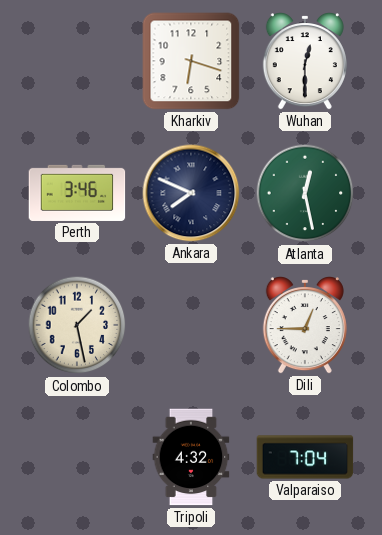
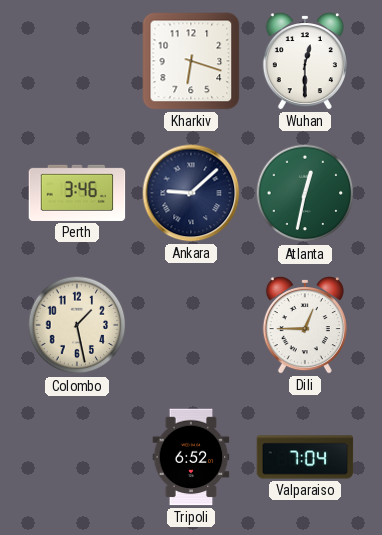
Ankara: 7:49 -> 9:08
Atlanta: 12:28 -> 12:32
Tripoli: 4:32 -> 6:52
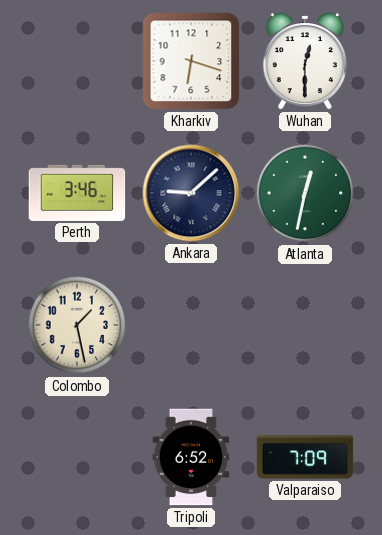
Dili: 12:45 -> none
Valparaiso: 7:04 -> 7:09
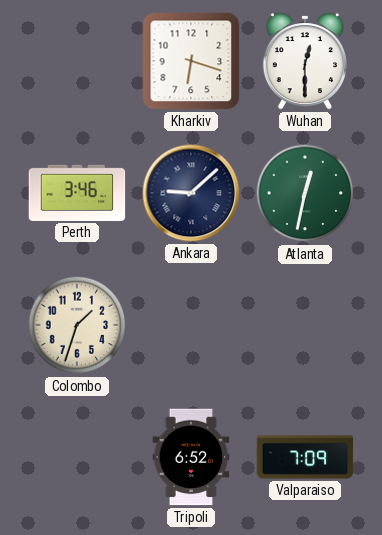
Colombo: 1:28 -> 1:33
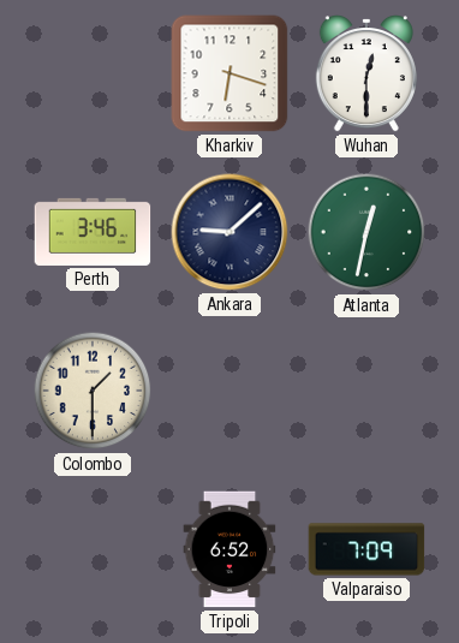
Colombo: 1:33 -> 1:30
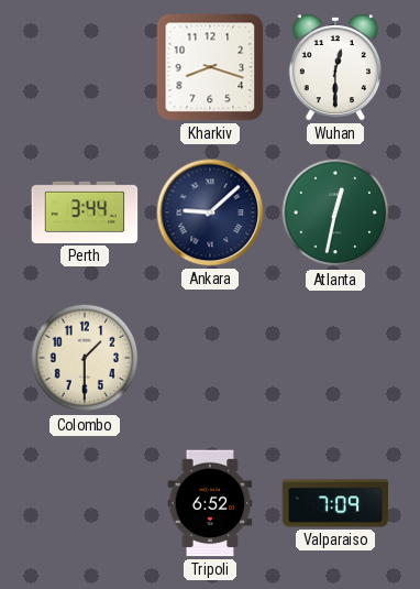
Kharkiv: 6:18 -> 8:18
Perth: 3:46 -> 3:44
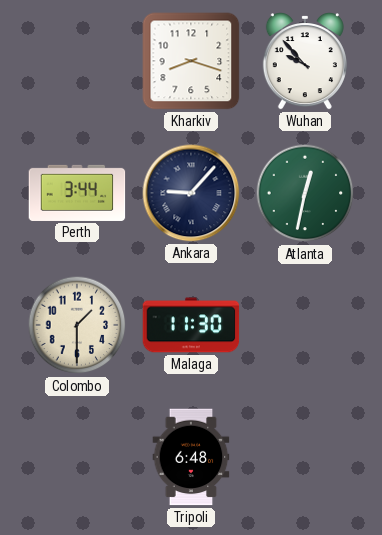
Wuhan: 12:30 -> 9:53
Ankara: 9:08 -> 9:07
Malaga: none -> 11:30
Tripoli: 6:52 -> 6:48
Valparaiso: 7:09 -> none
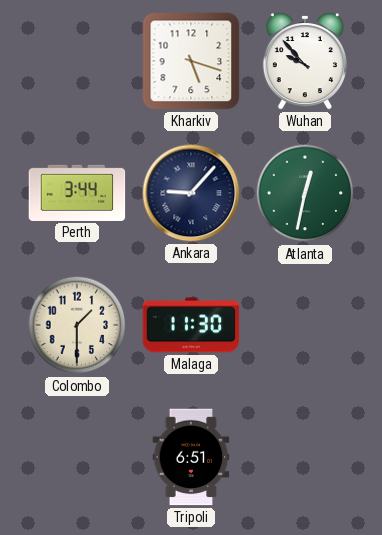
Kharkiv: 8:18 -> 5:18
Tripoli: 6:48 -> 6:51
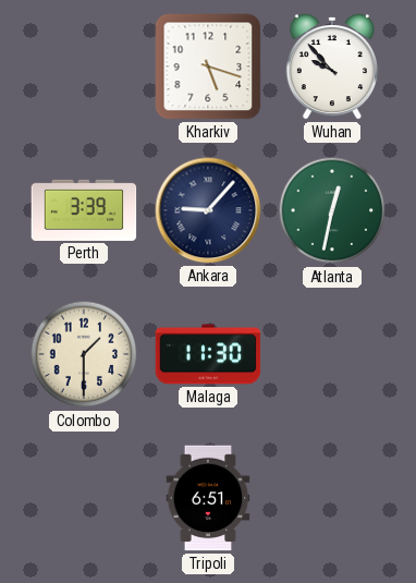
Perth: 3:44 -> 3:39
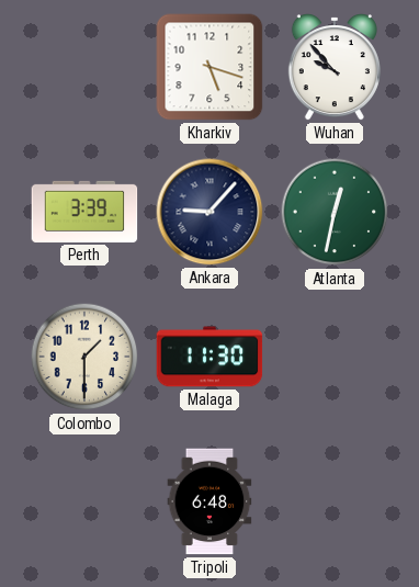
Tripoli: 6:51 -> 6:48
